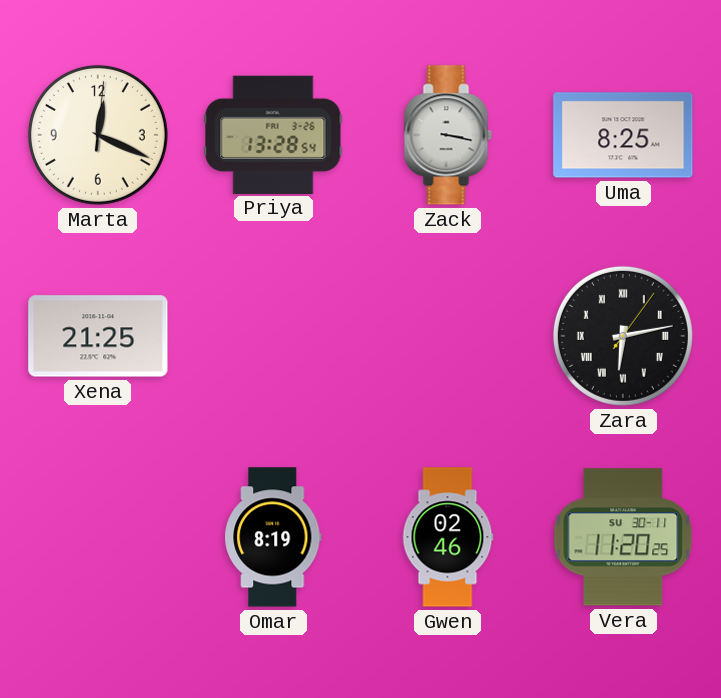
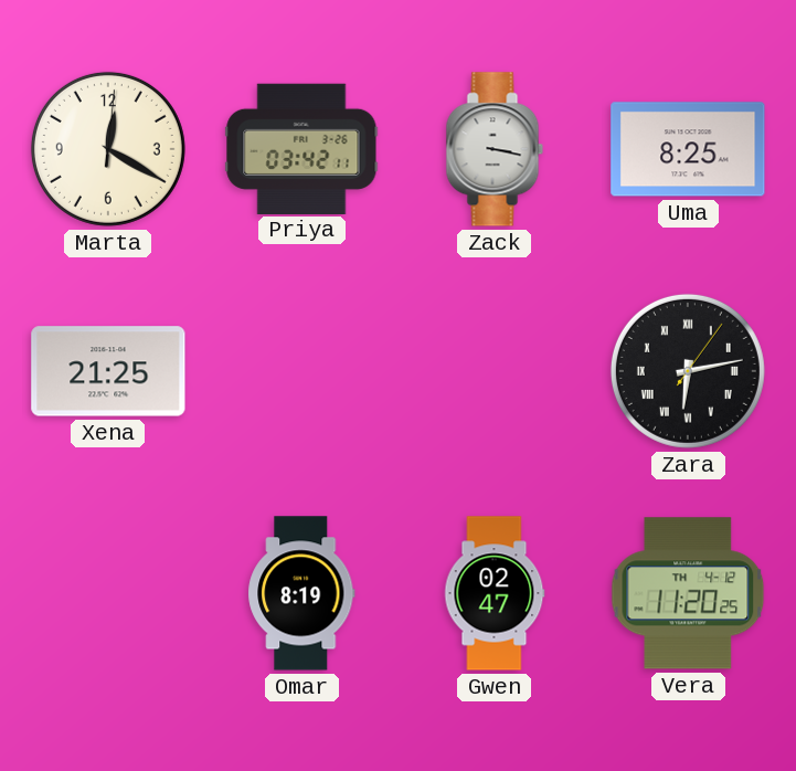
Marta: 12:19 -> 12:20
Priya: 13:28 -> 03:42
Gwen: 02:46 -> 02:47
Vera date: SU 30-11 -> TH 4-12
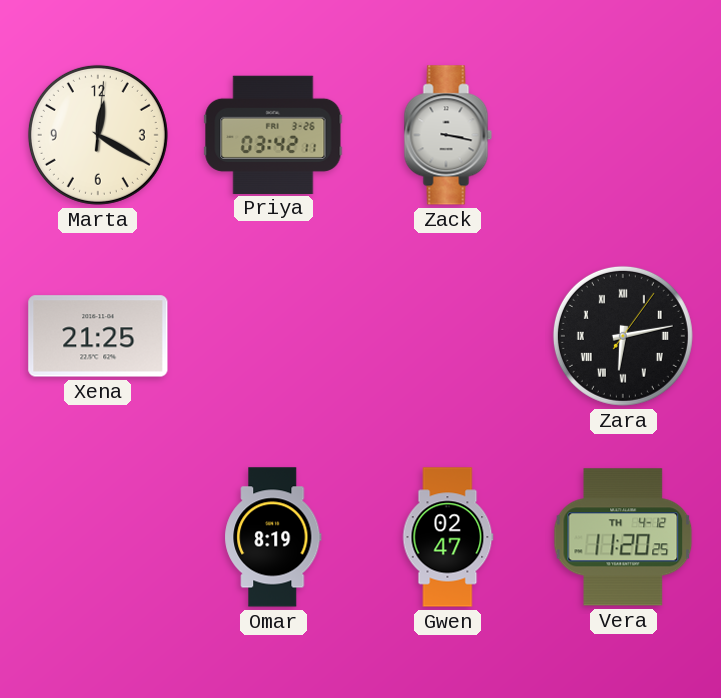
Uma: 8:25 -> none
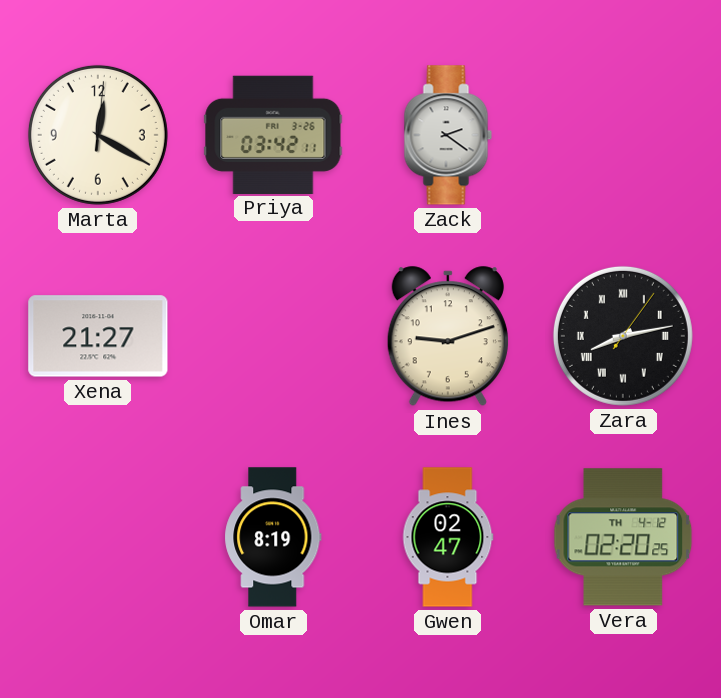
Zack: 3:17 -> 2:21
Xena: 21:25 -> 21:27
Ines: none -> 9:12
Zara: 6:13 -> 8:13
Vera: 11:20 -> 02:20
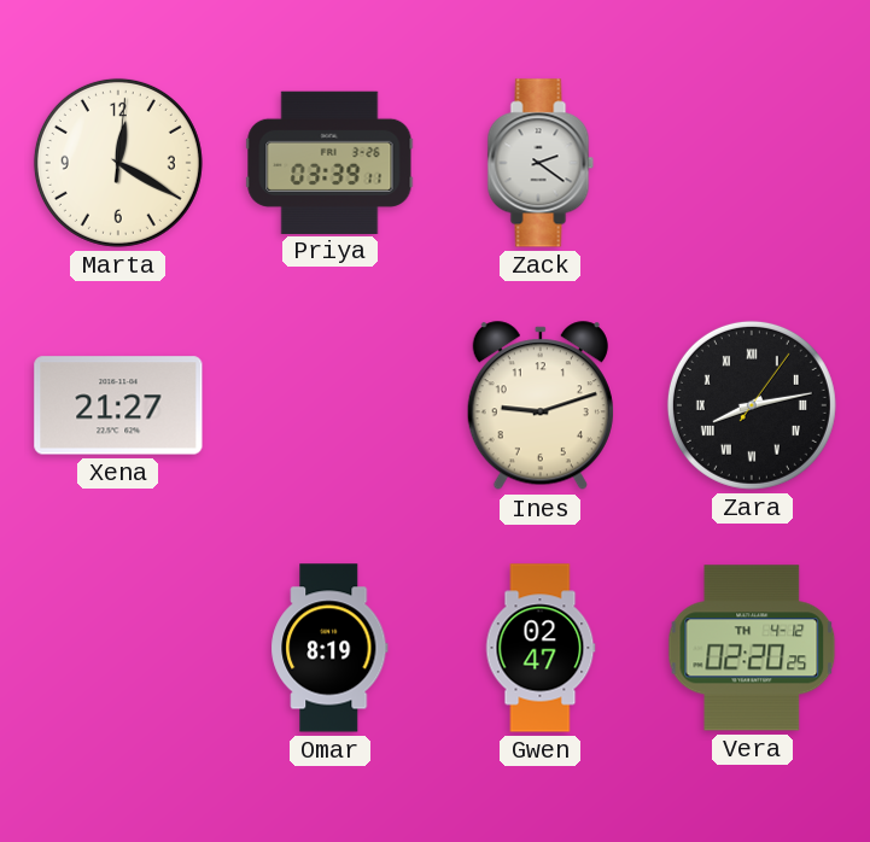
Priya: 03:42 -> 03:39
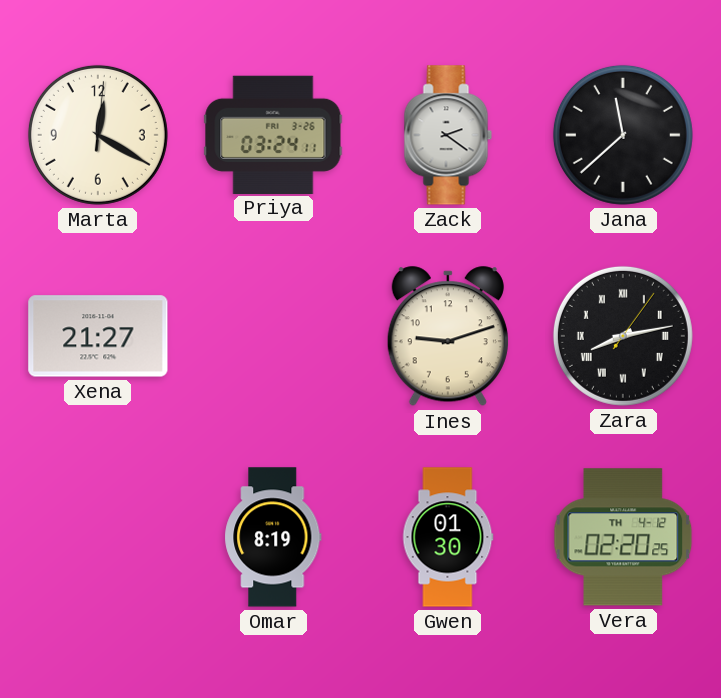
Priya: 03:39 -> 03:24
Jana: none -> 11:38
Gwen: 02:47 -> 01:30
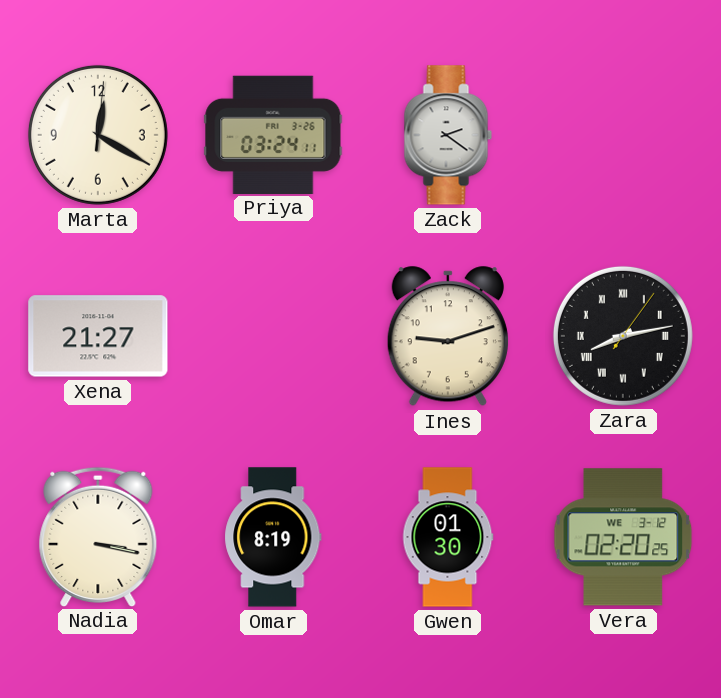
Jana: 11:38 -> none
Nadia: none -> 3:17
Vera date: TH 4-12 -> WE 3-12
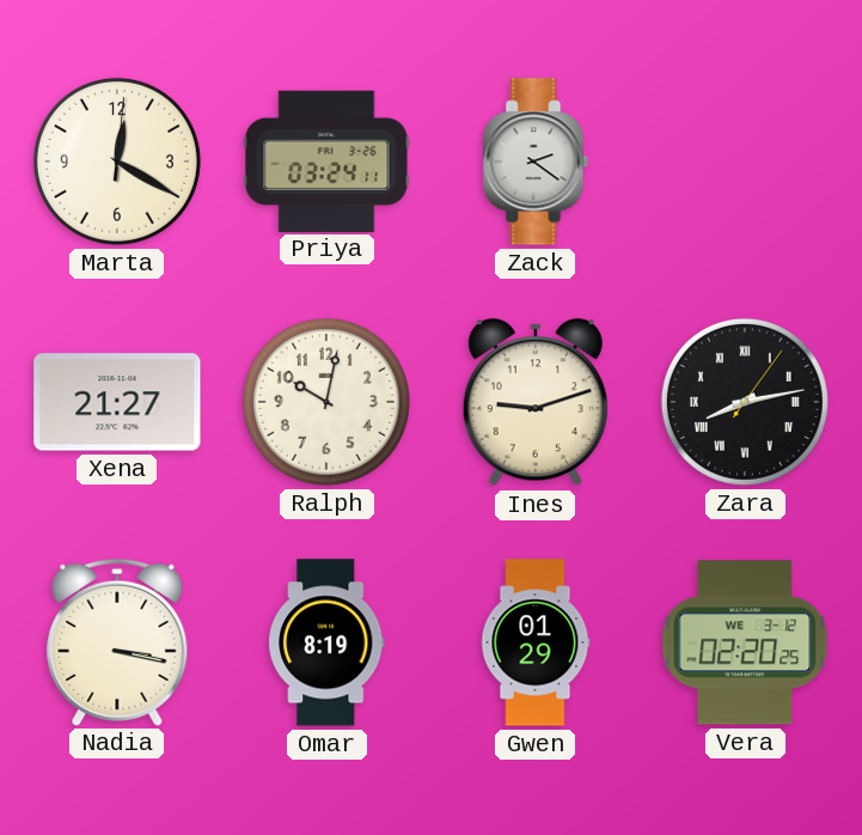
Ralph: none -> 10:02
Gwen: 01:30 -> 01:29
